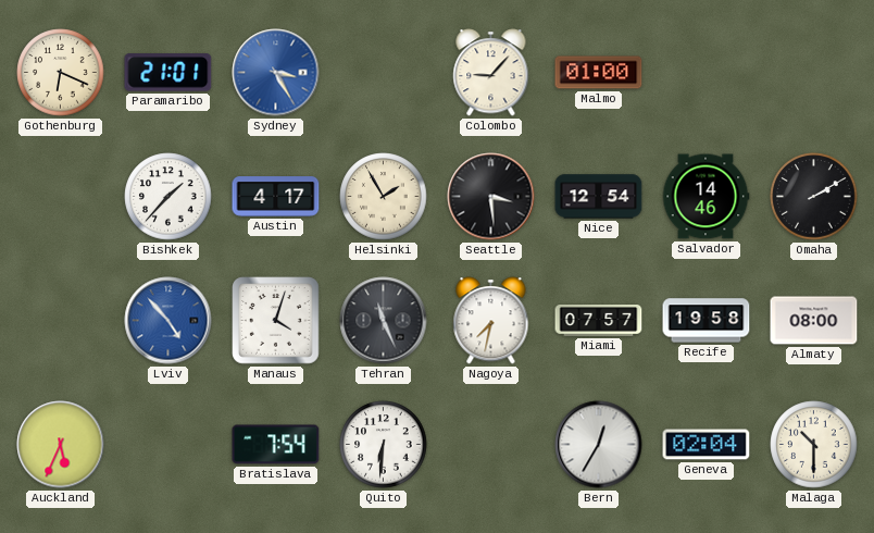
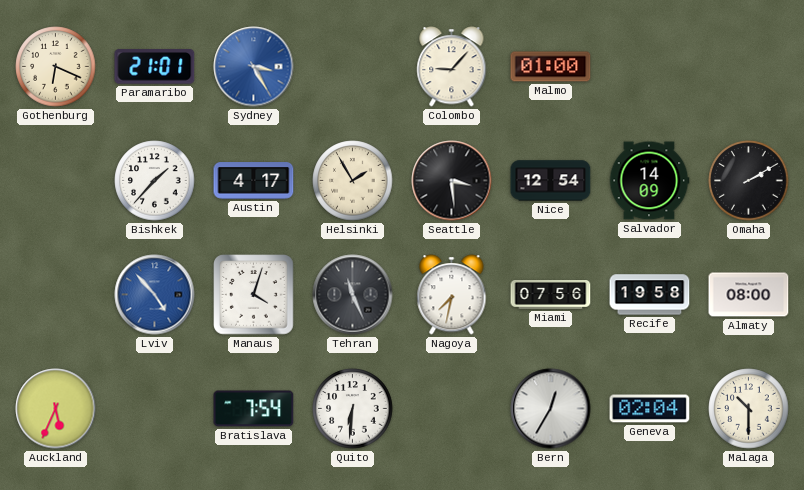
Salvador: 14:46 -> 14:09
Miami: 07:57 -> 07:56
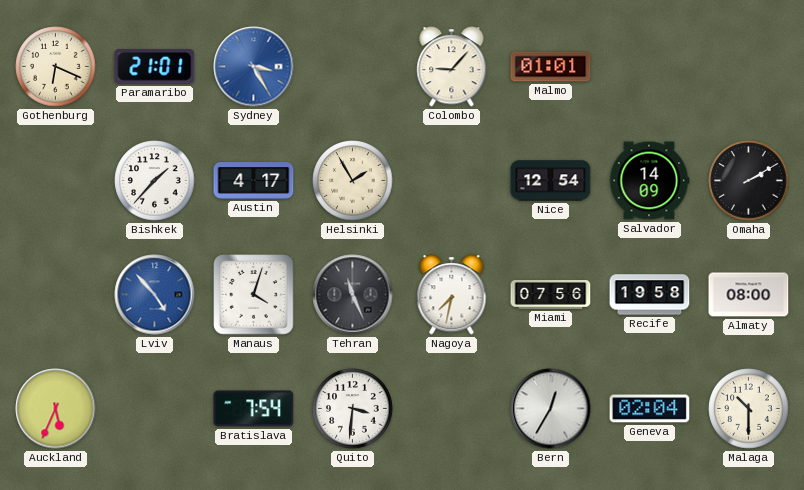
Malmo: 01:00 -> 01:01
Seattle: 3:29 -> none
Quito: 6:31 -> 3:31
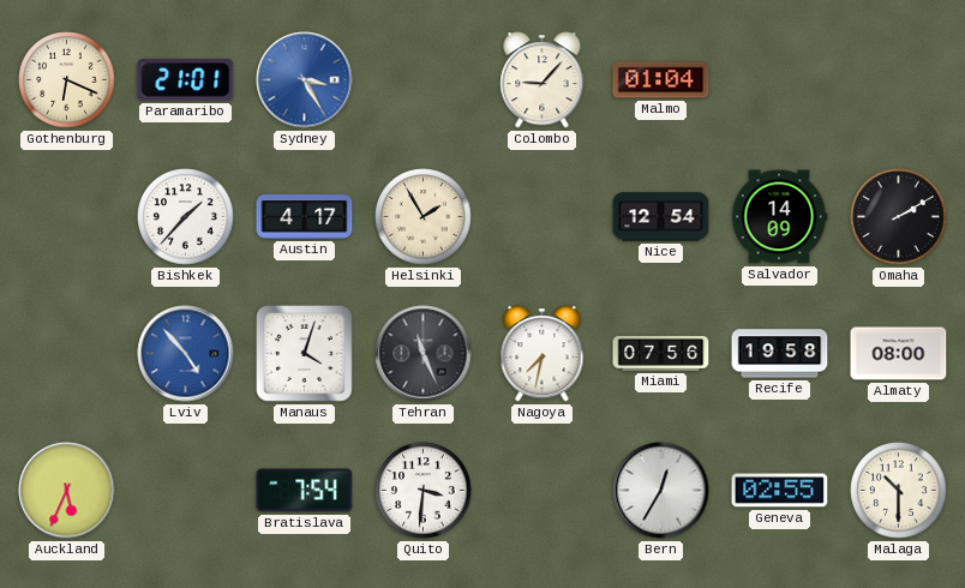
Malmo: 01:01 -> 01:04
Geneva: 02:04 -> 02:55
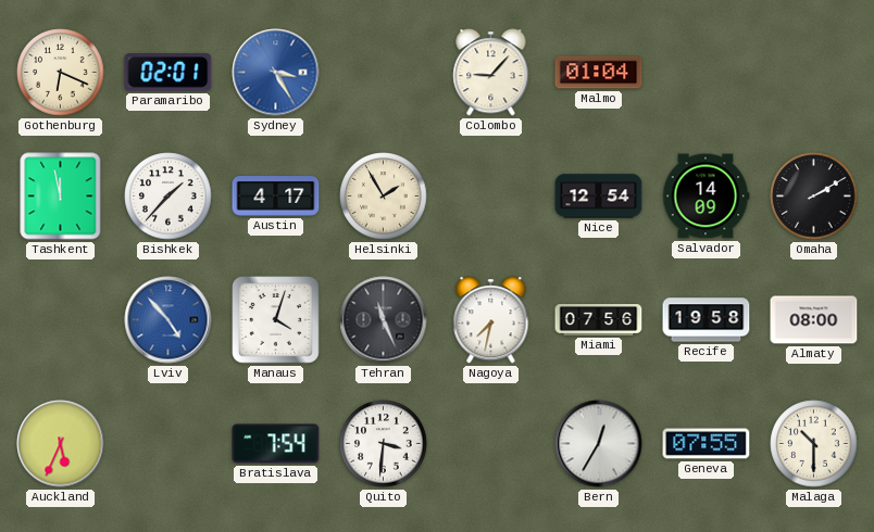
Paramaribo: 21:01 -> 02:01
Tashkent: none -> 11:58
Geneva: 02:55 -> 07:55
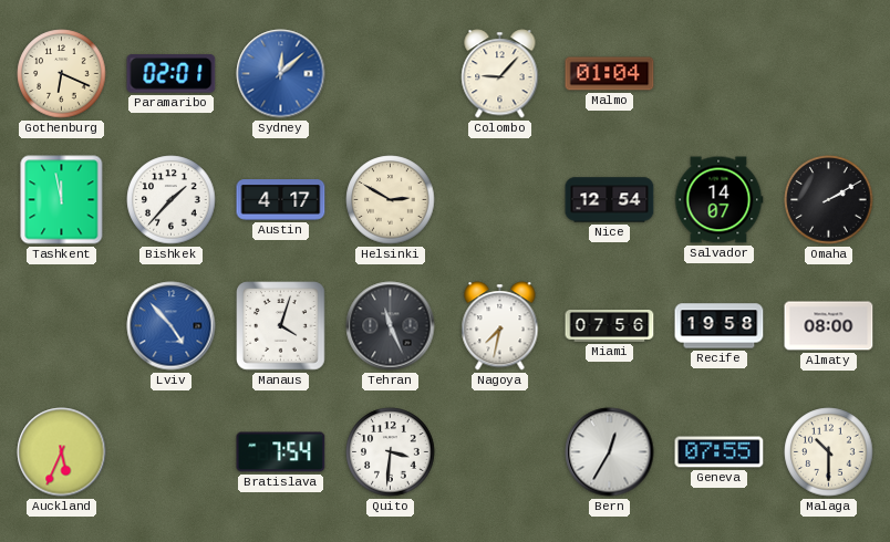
Sydney: 3:25 -> 12:08
Helsinki: 1:55 -> 2:50
Salvador: 14:09 -> 14:07
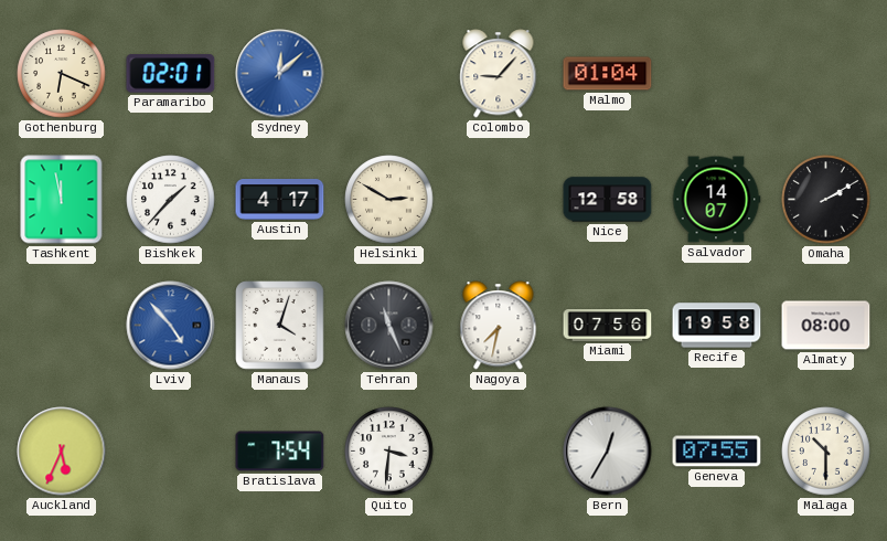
Nice: 12:54 -> 12:58
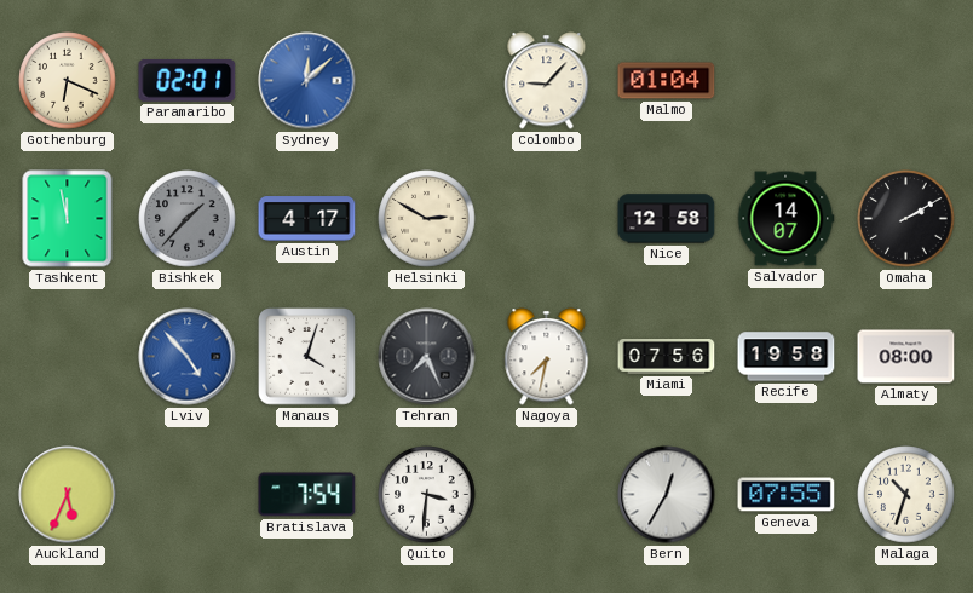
Bishkek dial: white -> grey
Tehran: 11:26 -> 7:26
Malaga: 10:30 -> 10:33
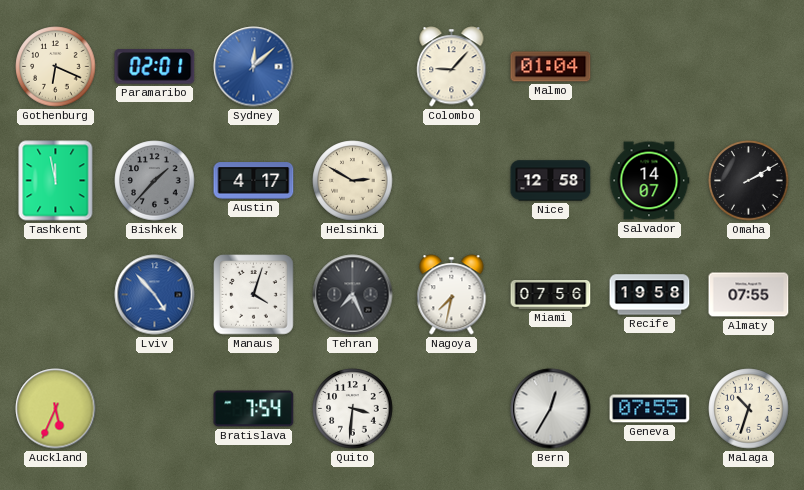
Almaty: 08:00 -> 07:55
